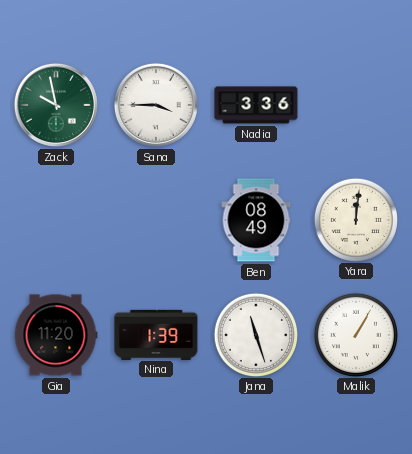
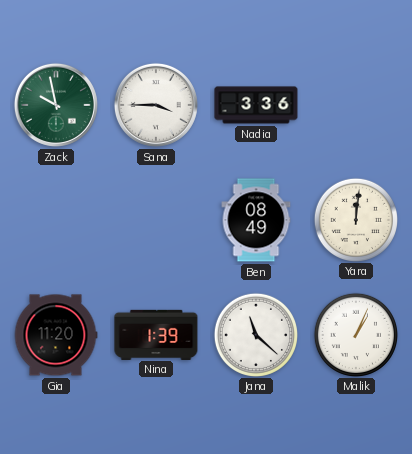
Jana: 11:27 -> 11:22
Malik: 1:05 -> 1:04
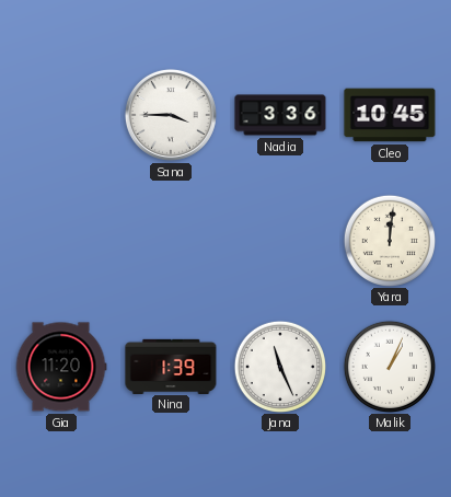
Zack: 9:58 -> none
Cleo: none -> 10:45
Ben: 08:49 -> none
Jana: 11:22 -> 11:26
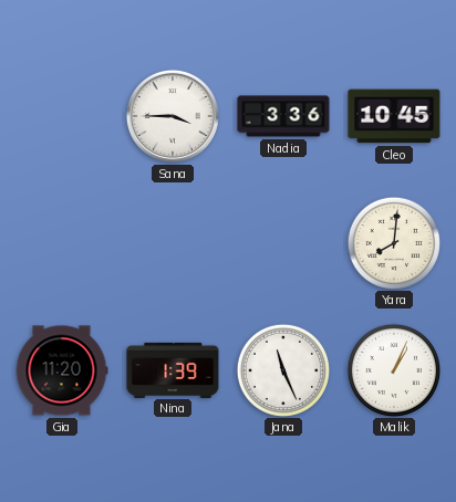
Yara: 12:01 -> 8:01
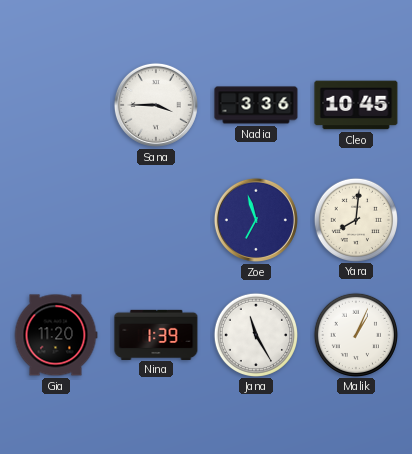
Zoe: none -> 6:57
Jana: 11:26 -> 11:25
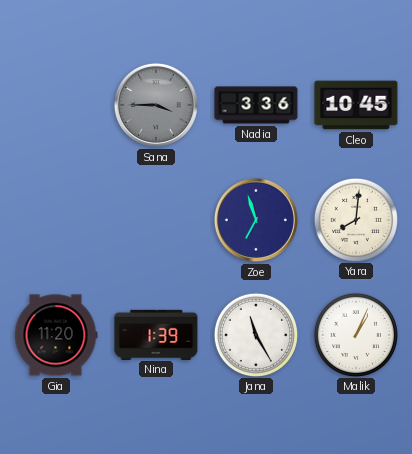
Sana dial: white -> grey
